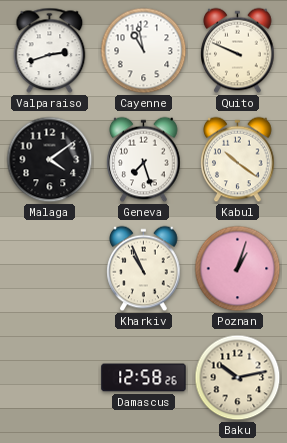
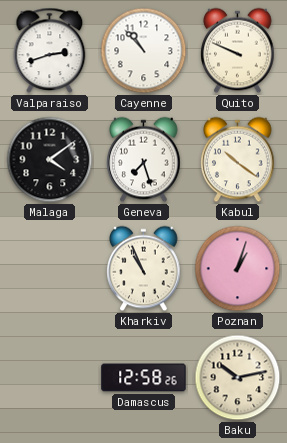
Cayenne: 10:58 -> 10:53
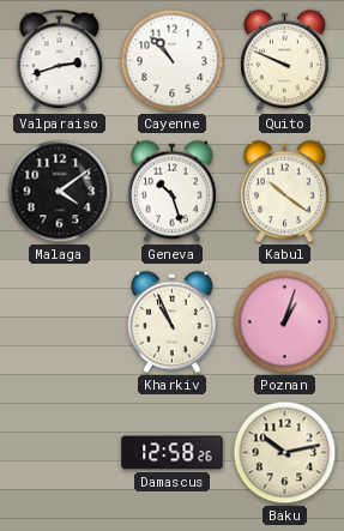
Geneva: 7:27 -> 10:27
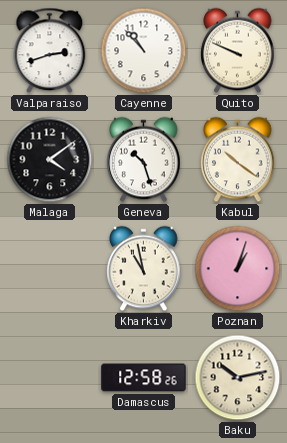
Kharkiv: 10:56 -> 10:58
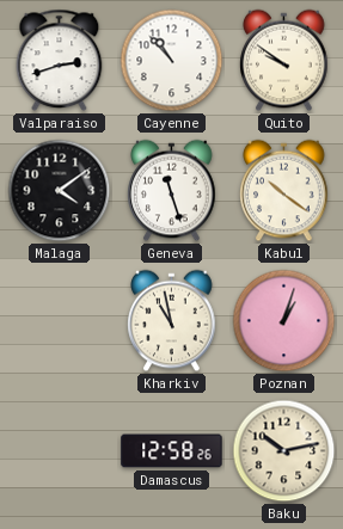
Quito: 9:49 -> 9:51
Geneva: 10:27 -> 11:27
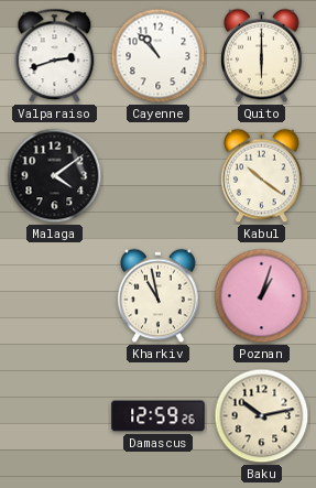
Quito: 9:51 -> 6:00
Geneva: 11:27 -> none
Damascus: 12:58 -> 12:59
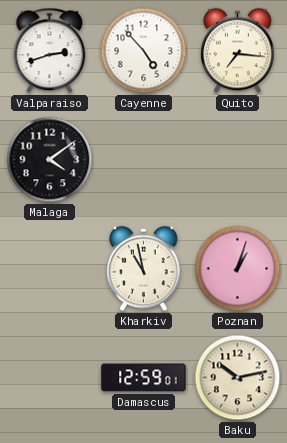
Cayenne: 10:53 -> 4:53
Quito: 6:00 -> 7:16
Kabul: 10:21 -> none
Damascus: 12:59:26 -> 12:59:01
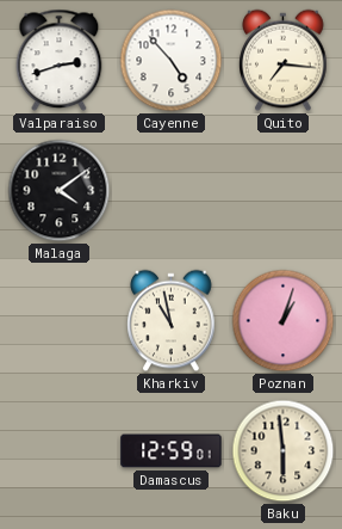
Baku: 10:13 -> 5:59
